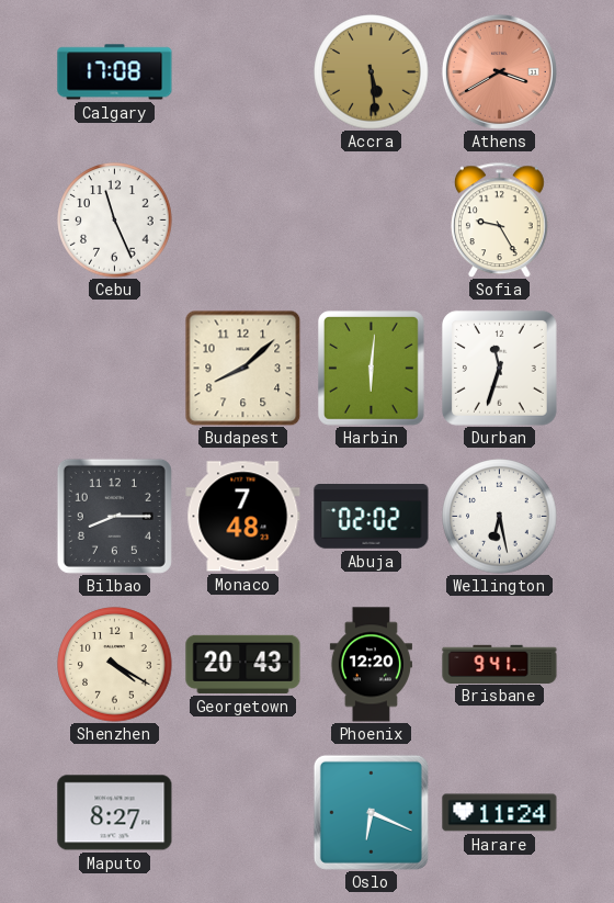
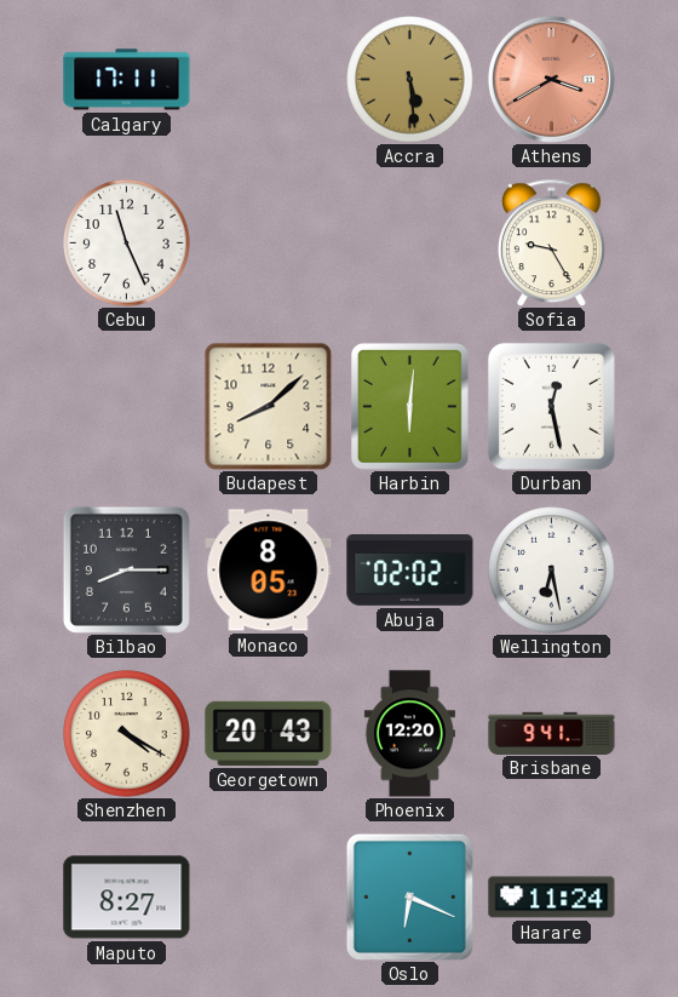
Calgary: 17:08 -> 17:11
Durban: 11:33 -> 12:28
Monaco: 7:48 -> 8:05
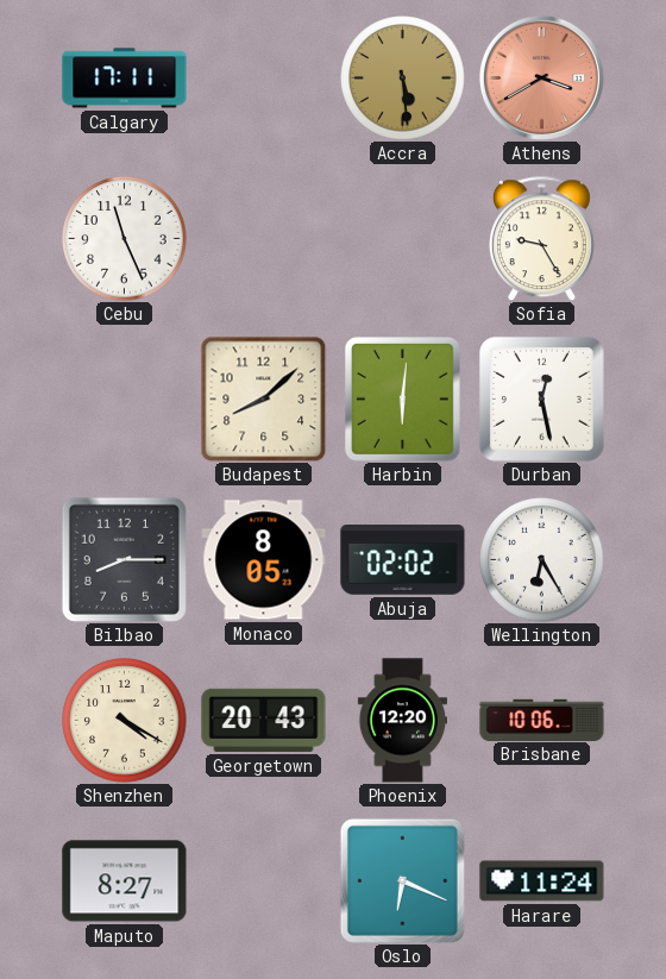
Wellington: 6:28 -> 6:25
Brisbane: 9:41 -> 10:06
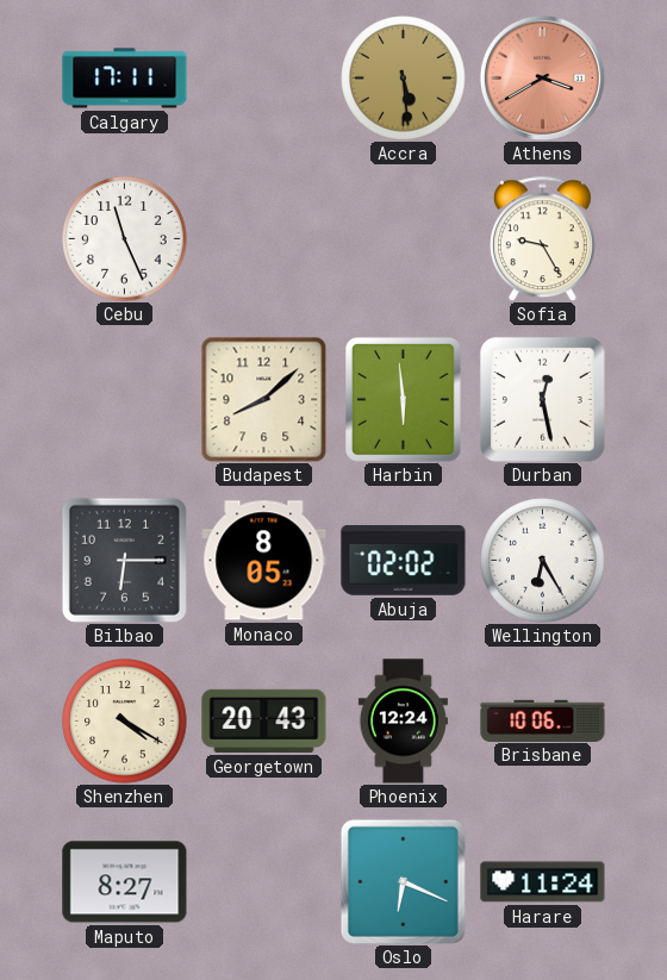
Harbin: 6:01 -> 5:59
Bilbao: 8:15 -> 6:15
Phoenix: 12:20 -> 12:24
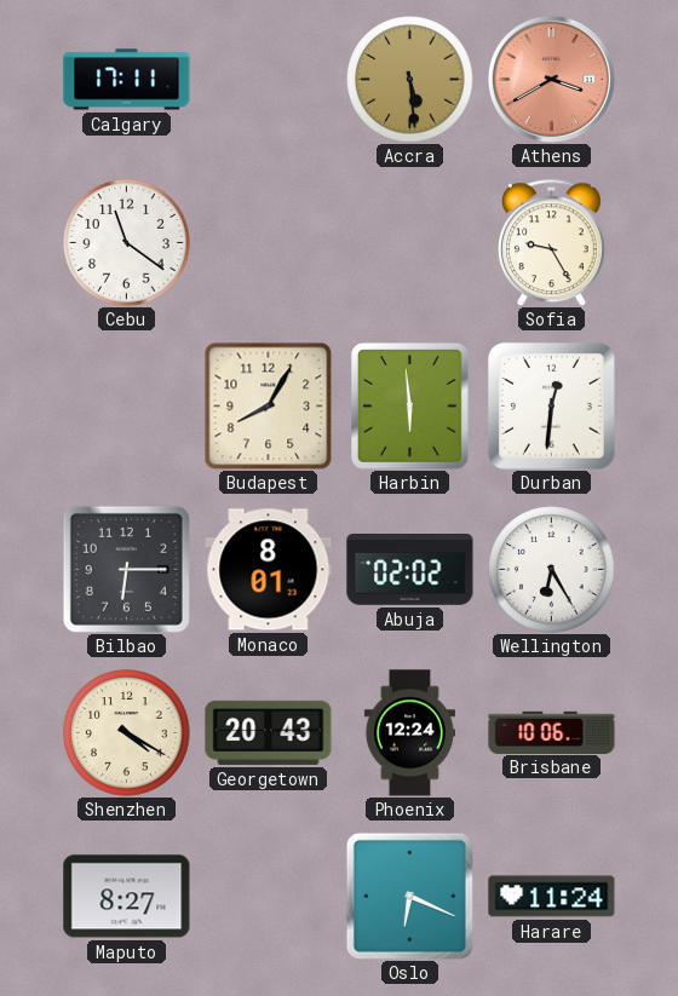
Cebu: 11:26 -> 11:21
Budapest: 8:08 -> 8:05
Durban: 12:28 -> 12:31
Monaco: 8:05 -> 8:01
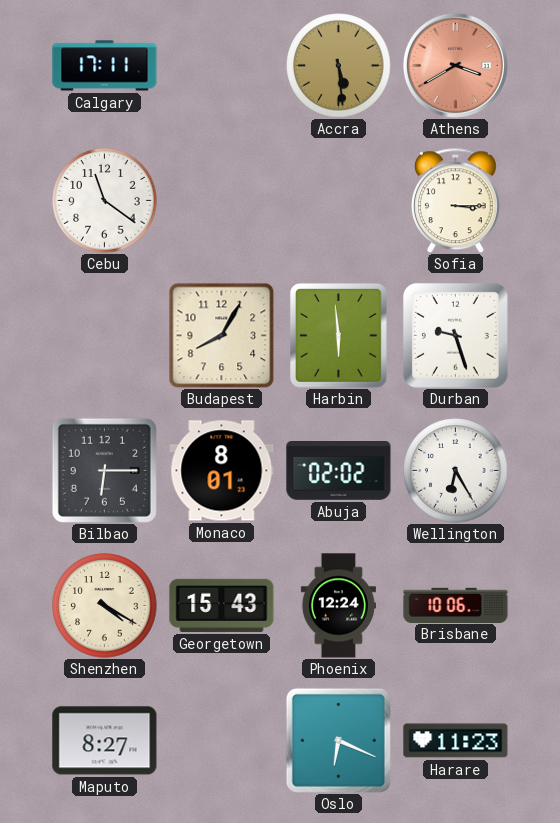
Sofia: 9:25 -> 3:15
Durban: 12:31 -> 9:27
Georgetown: 20:43 -> 15:43
Harare: 11:24 -> 11:23
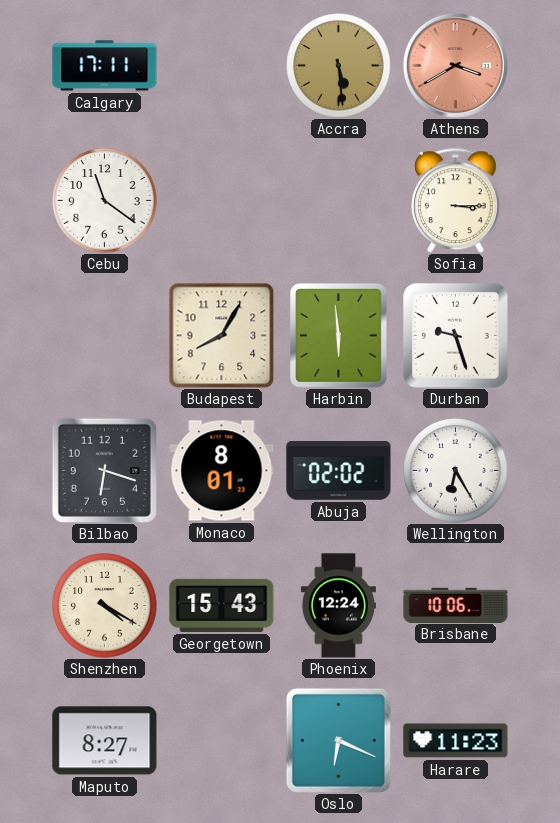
Bilbao: 6:15 -> 6:18
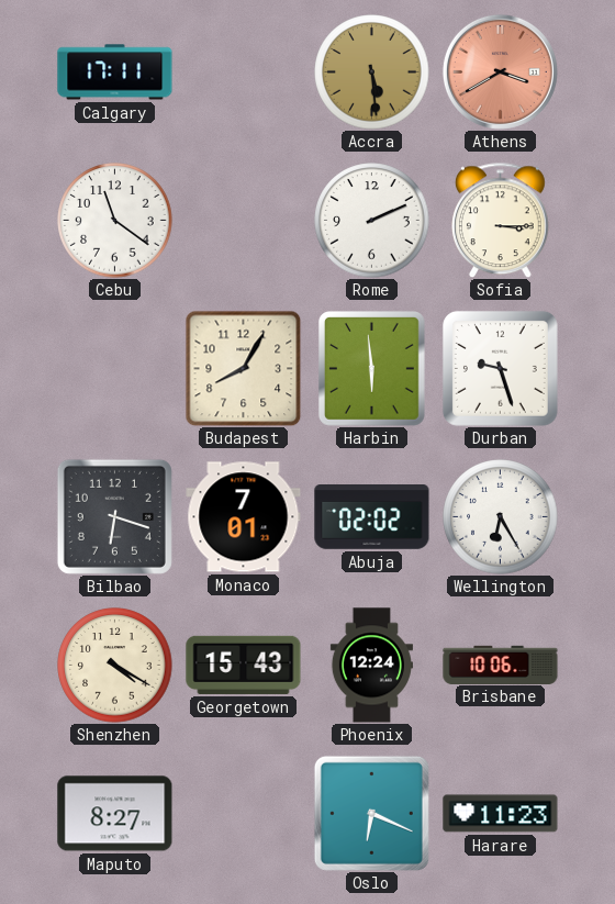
Rome: none -> 2:11
Monaco: 8:01 -> 7:01
